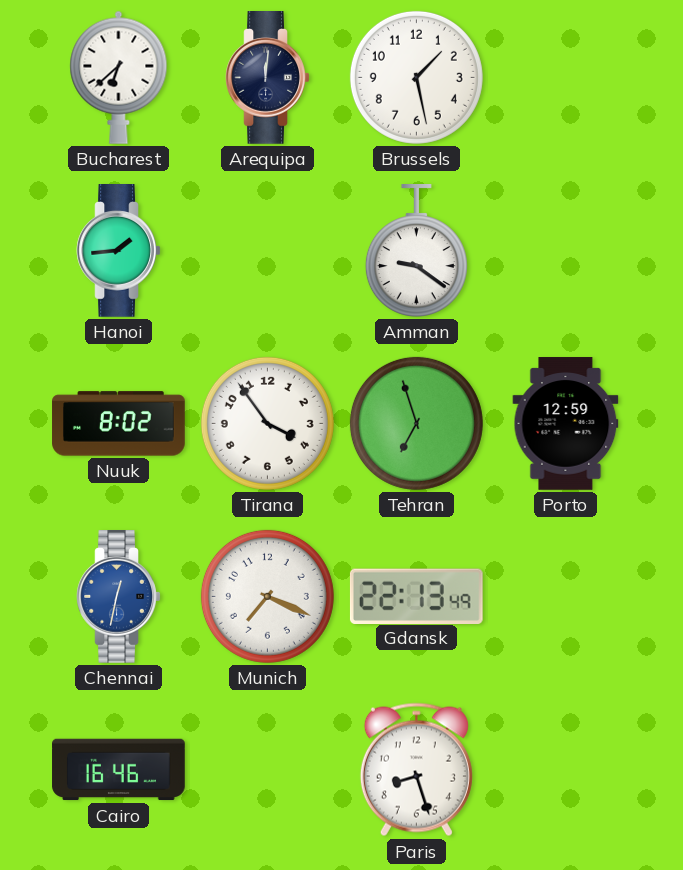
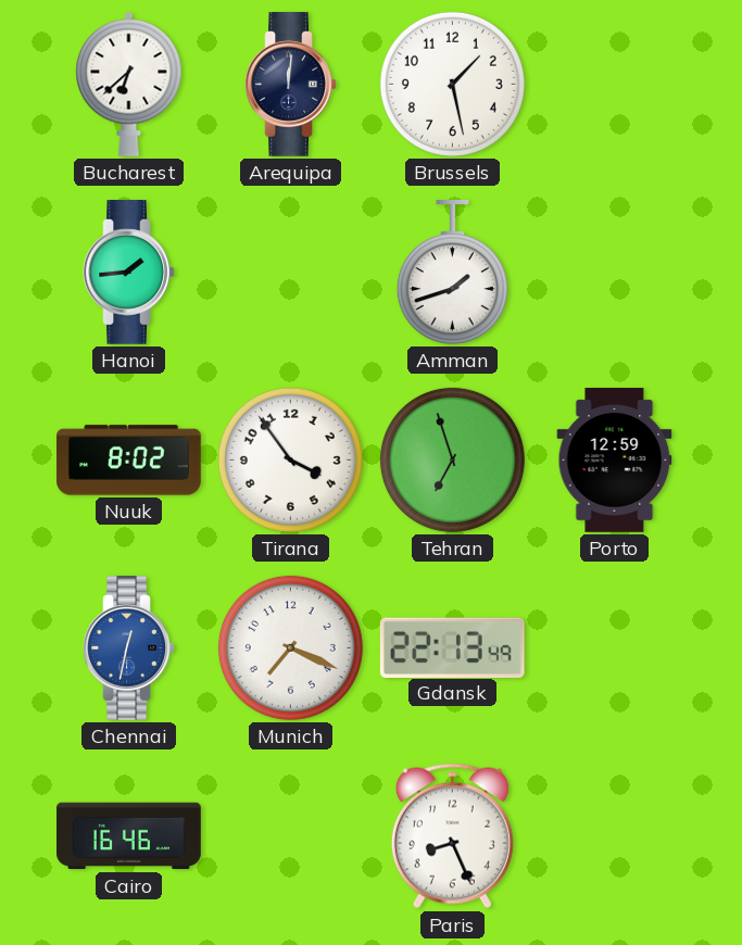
Amman: 9:21 -> 1:42
Paris: 8:27 -> 8:26
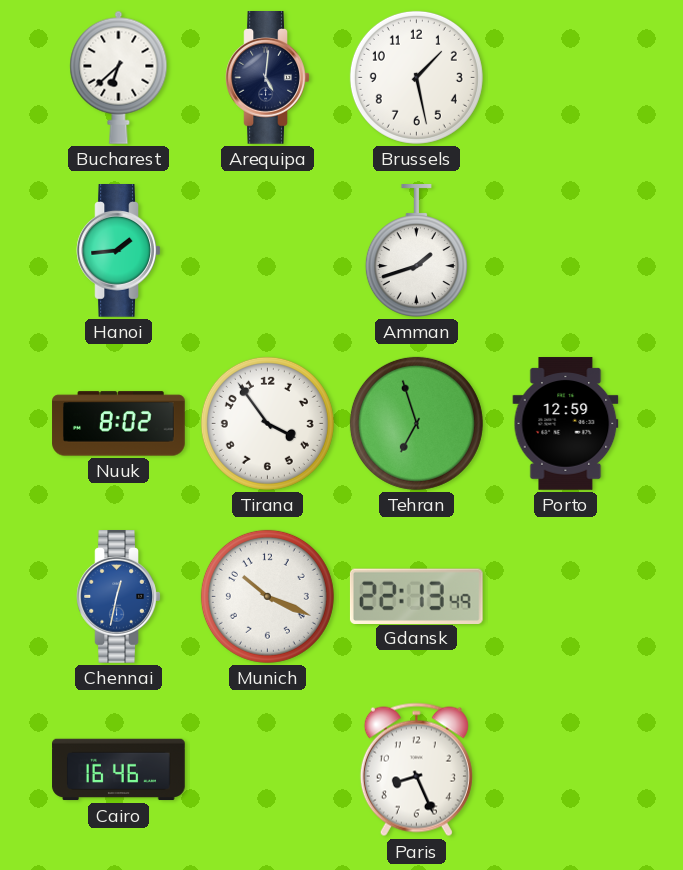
Arequipa: 12:01 -> 5:01
Munich: 7:19 -> 10:19
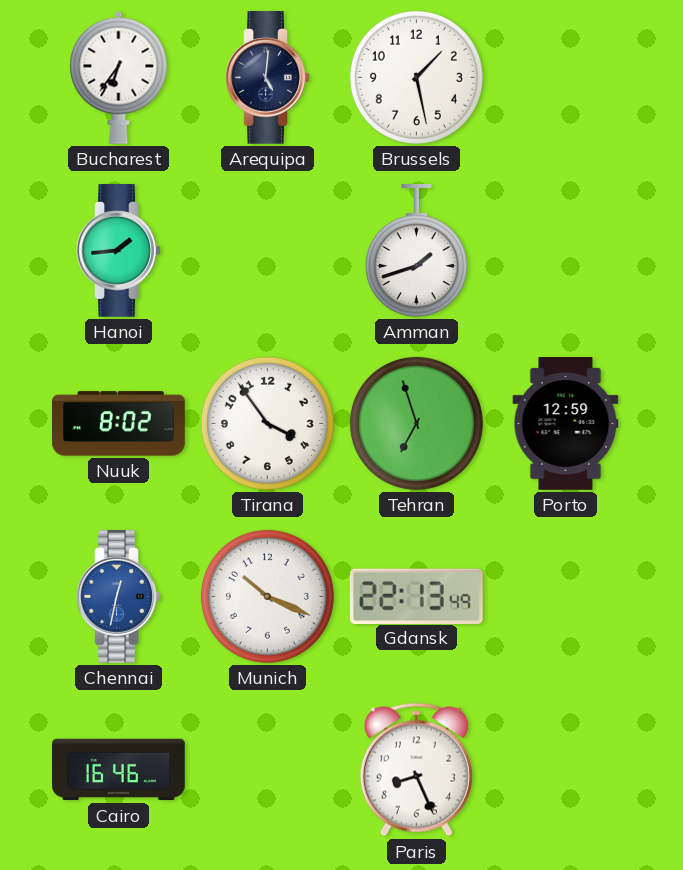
Bucharest: 6:38 -> 6:36
